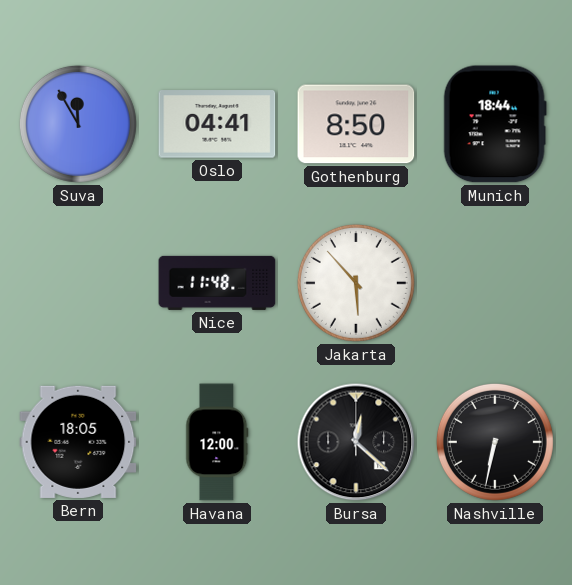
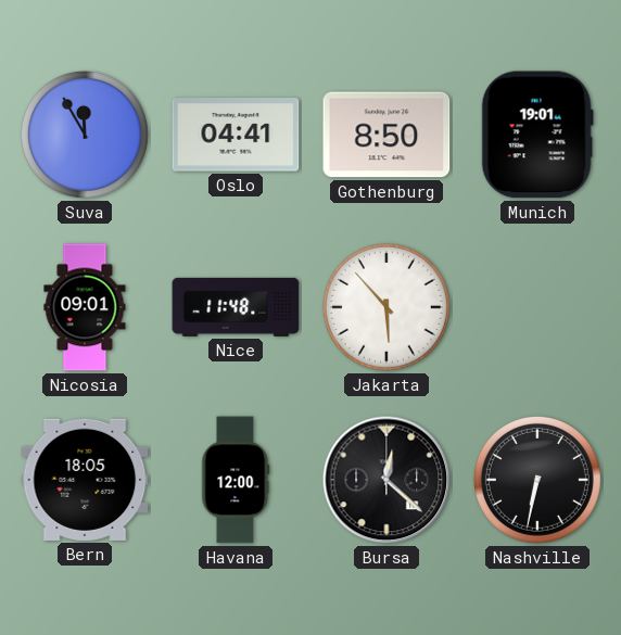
Munich: 18:44 -> 19:01
Nicosia: none -> 09:01
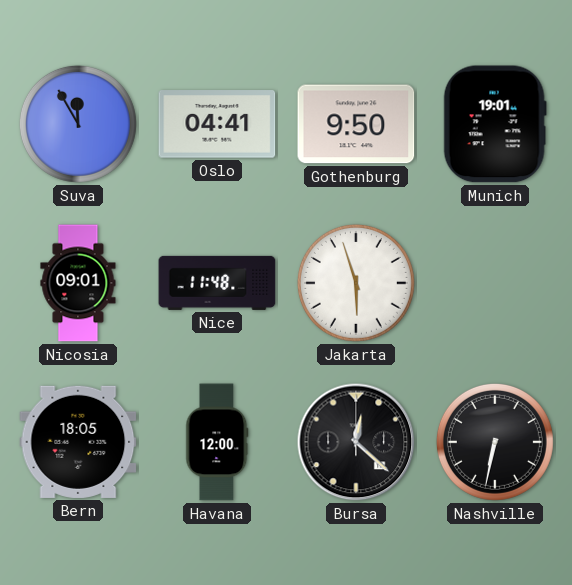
Gothenburg: 8:50 -> 9:50
Jakarta: 5:53 -> 5:57
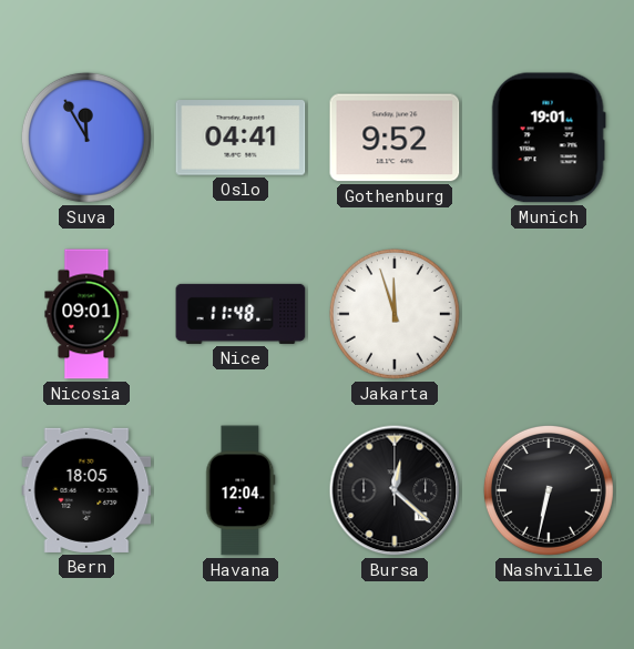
Gothenburg: 9:50 -> 9:52
Jakarta: 5:57 -> 11:57
Havana: 12:00 -> 12:04
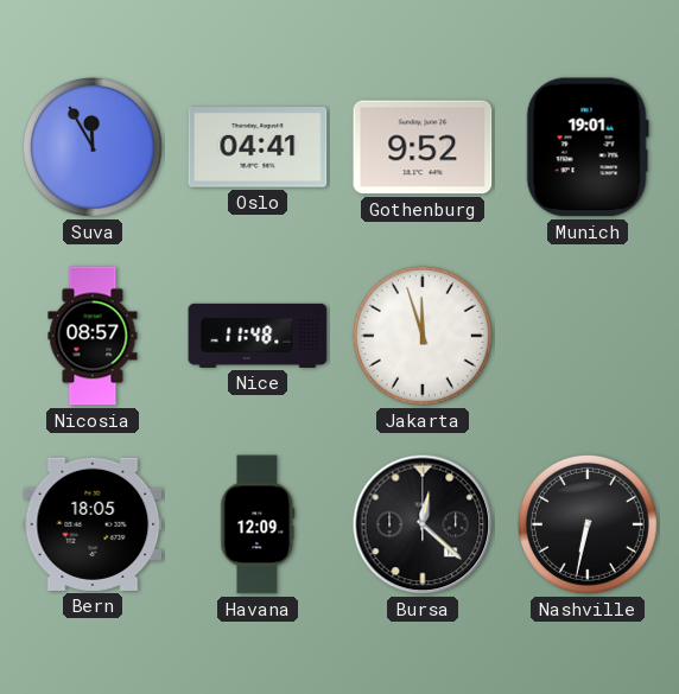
Nicosia: 09:01 -> 08:57
Havana: 12:04 -> 12:09
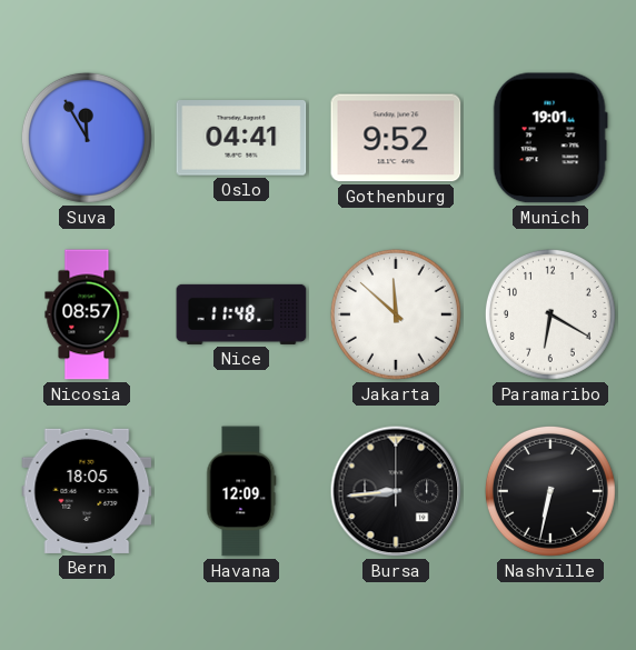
Jakarta: 11:57 -> 11:52
Paramaribo: none -> 6:20
Bursa: 12:22 -> 8:44
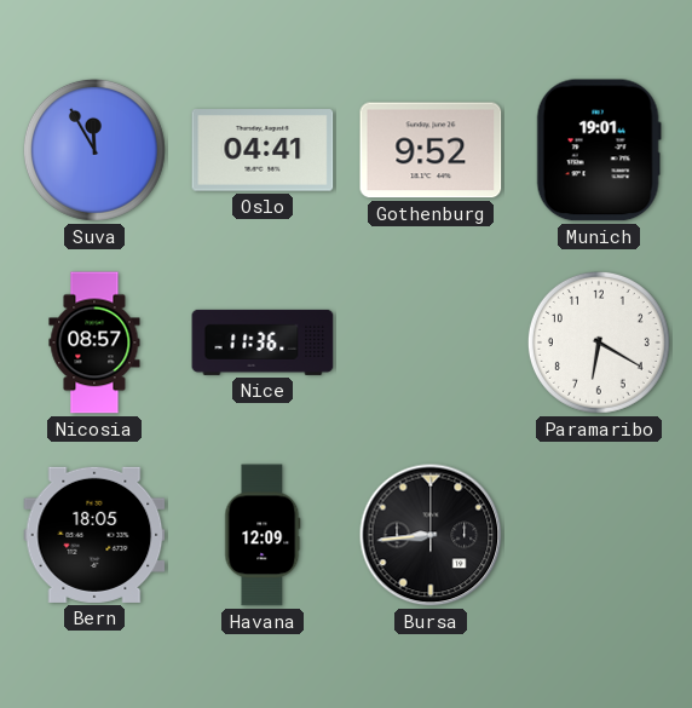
Nice: 11:48 -> 11:36
Jakarta: 11:52 -> none
Nashville: 6:32 -> none
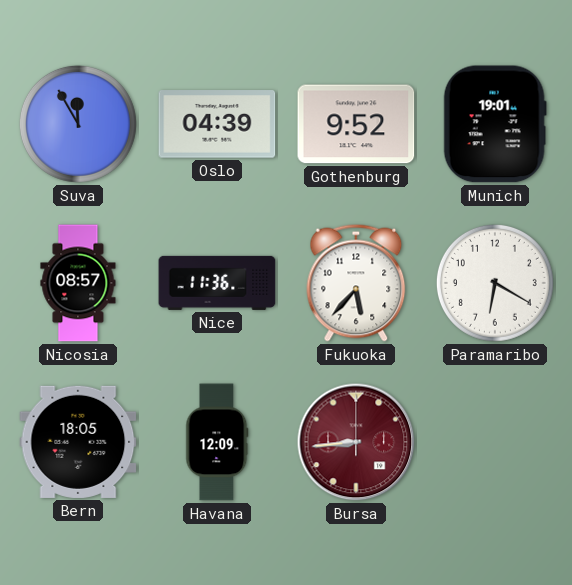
Oslo: 04:41 -> 04:39
Fukuoka: none -> 5:37
Bursa dial: black -> burgundy
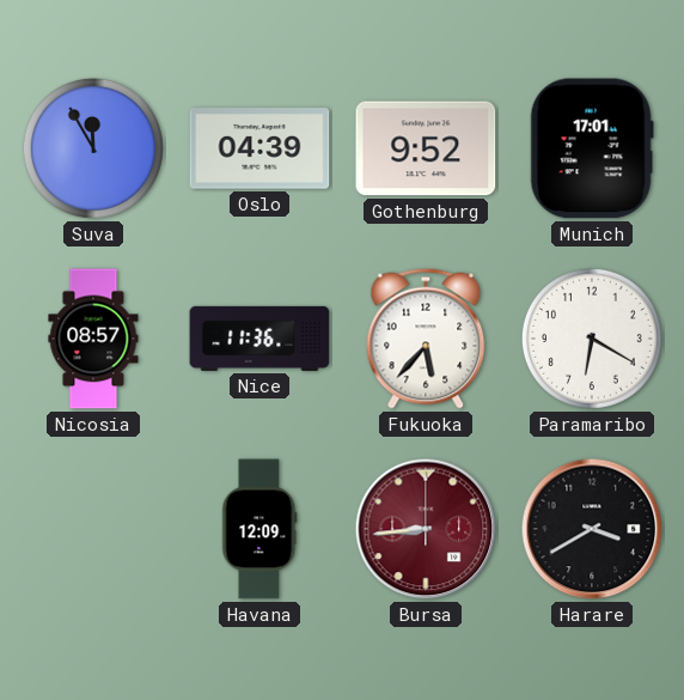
Munich: 19:01 -> 17:01
Bern: 18:05 -> none
Harare: none -> 3:40
